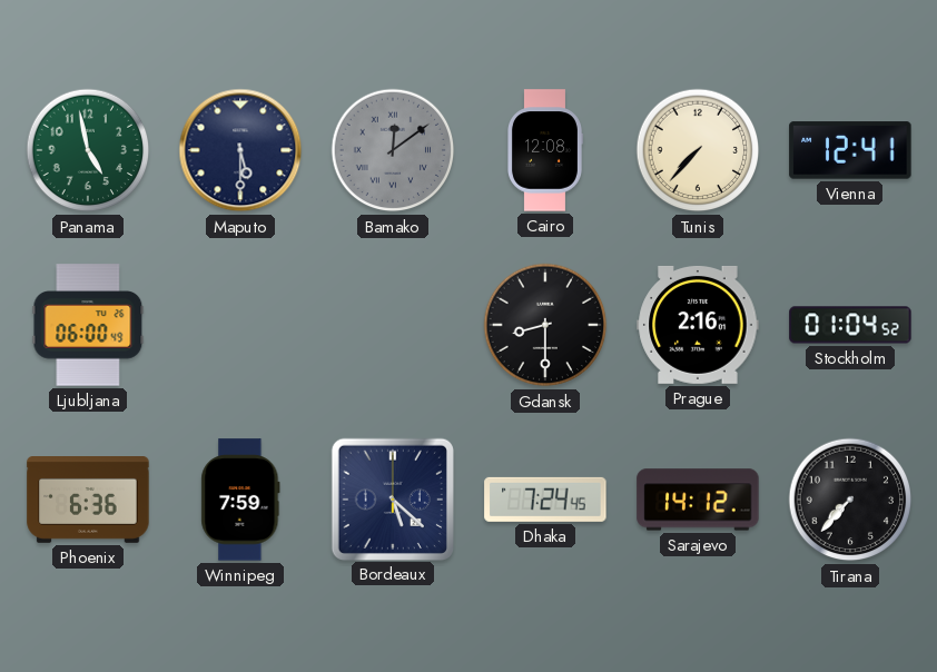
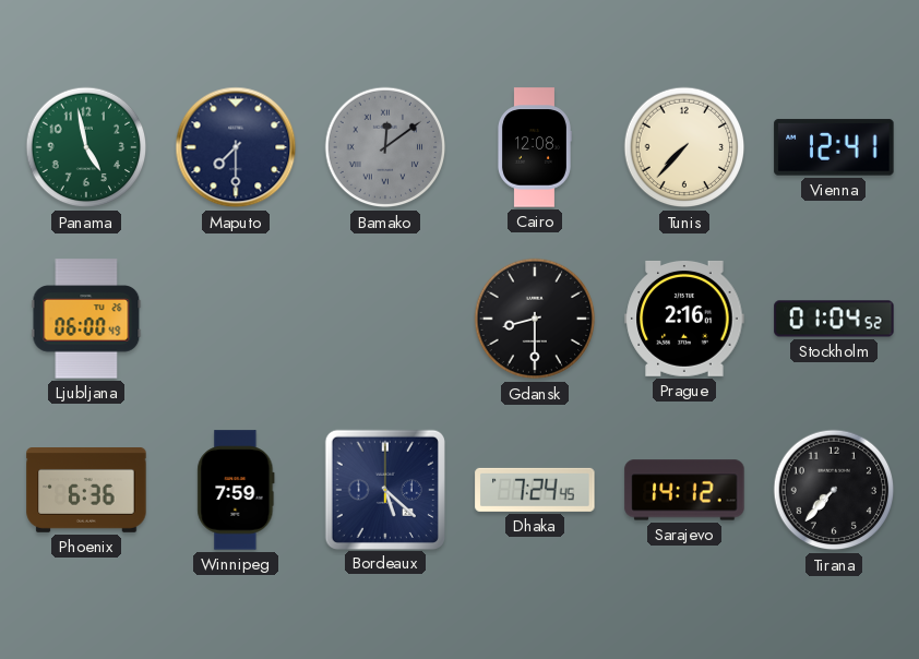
Maputo: 5:30 -> 7:30
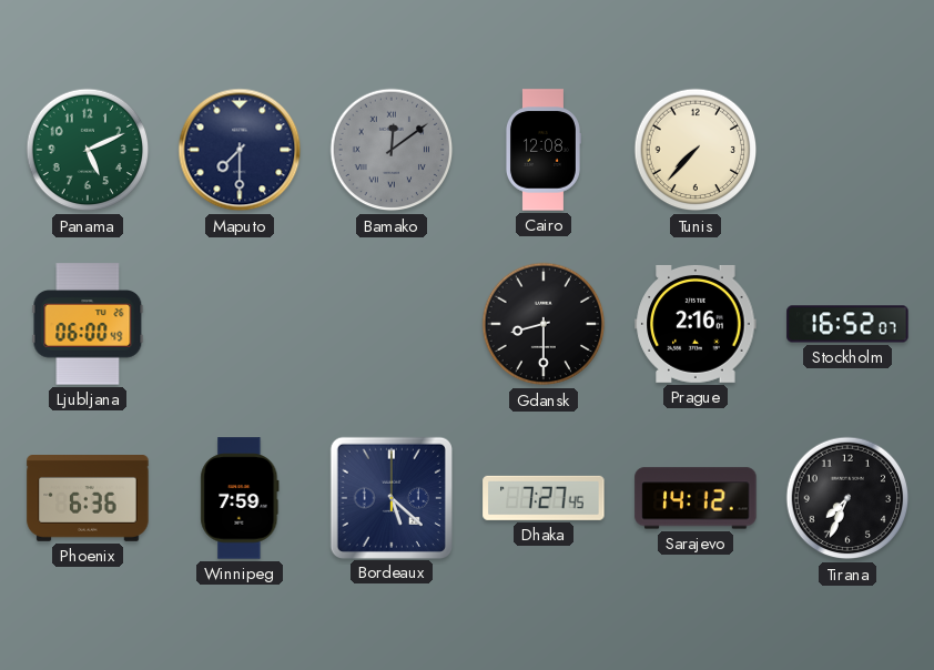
Panama: 4:58 -> 5:11
Vienna: 12:41 -> none
Stockholm: 01:04 -> 16:52
Dhaka: 7:24 -> 7:27
Tirana: 7:37 -> 7:34
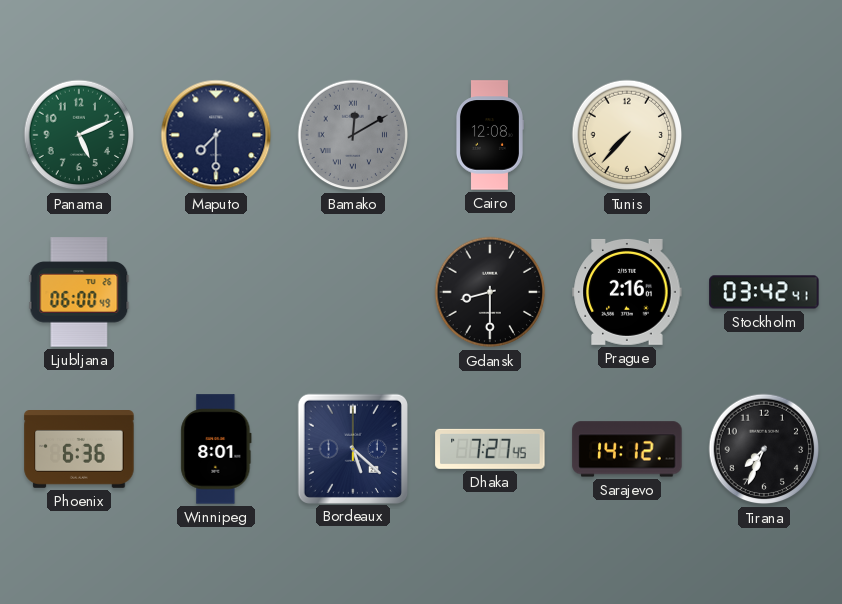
Bamako: 12:09 -> 12:10
Stockholm: 16:52 -> 03:42
Winnipeg: 7:59 -> 8:01
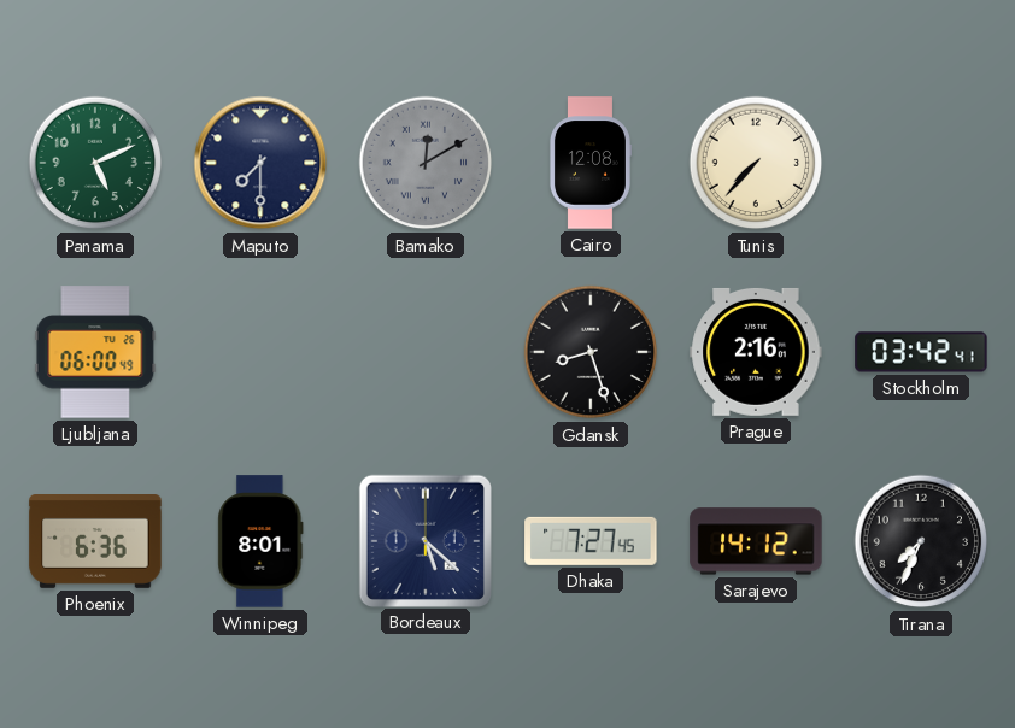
Gdansk: 8:30 -> 8:27
